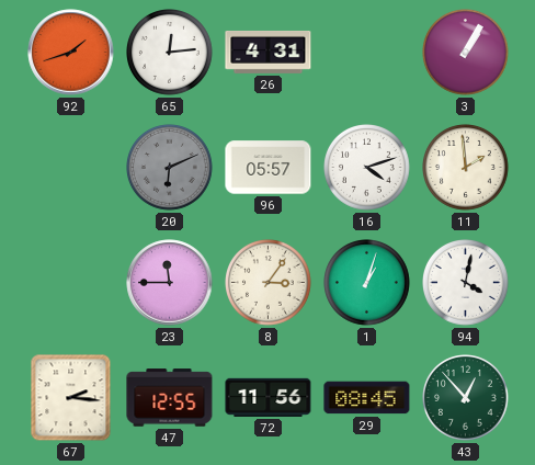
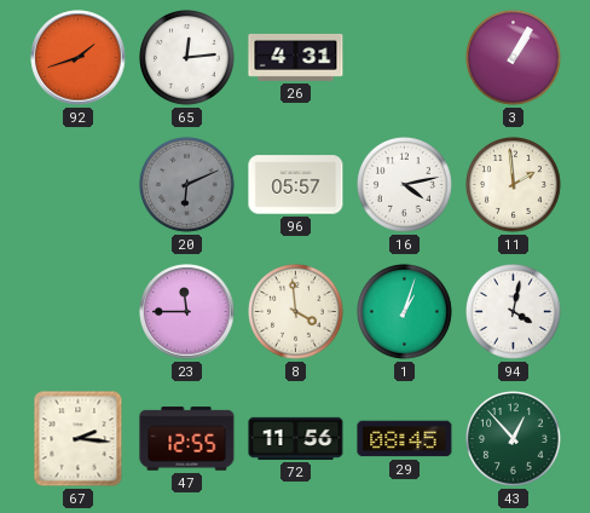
16: 4:12 -> 4:13
8: 3:06 -> 3:59
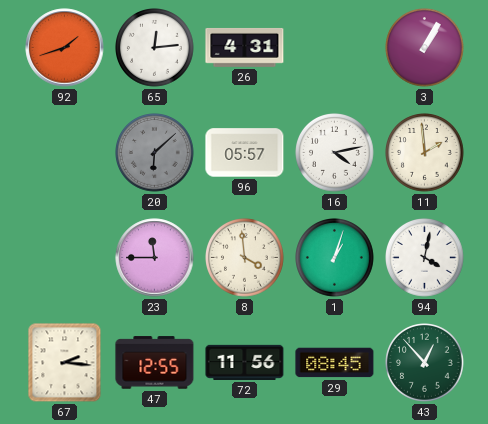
20: 6:11 -> 6:08
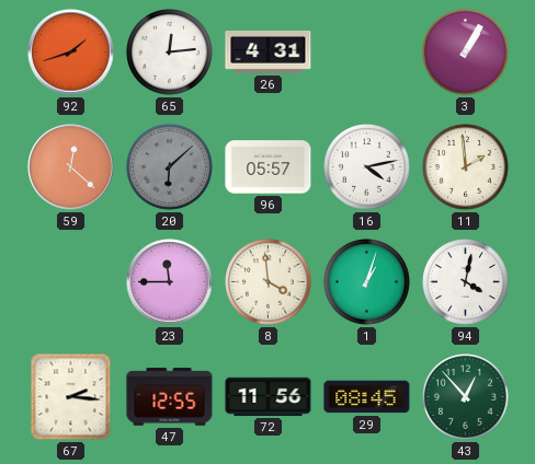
59: none -> 12:22
